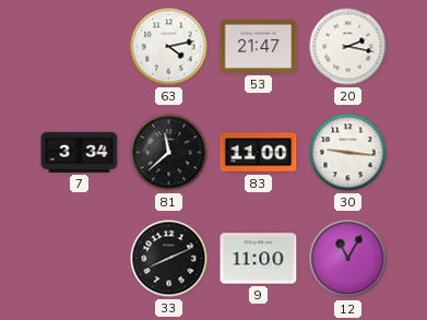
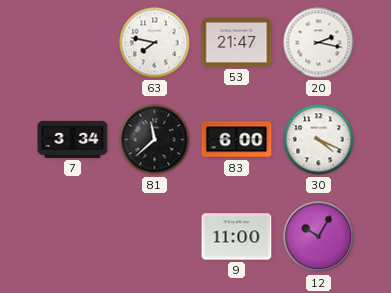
63: 4:13 -> 7:47
83: 11:00 -> 6:00
30: 9:16 -> 4:19
33: 8:11 -> none
12: 11:05 -> 10:05
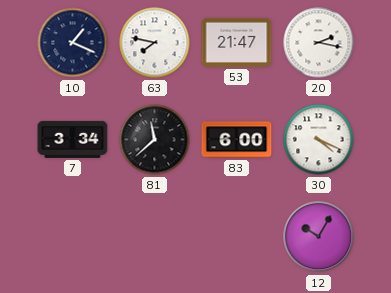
10: none -> 1:19
9: 11:00 -> none
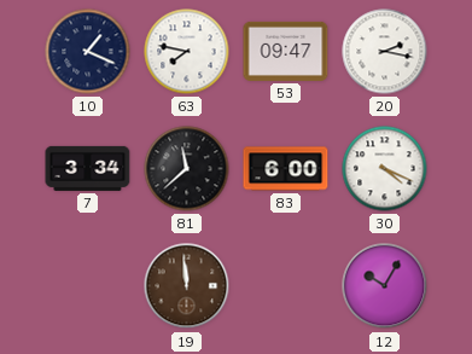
53: 21:47 -> 09:47
19: none -> 11:59
